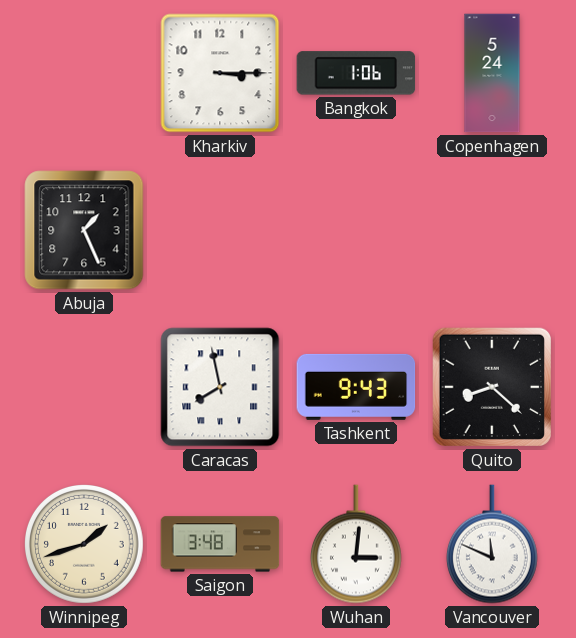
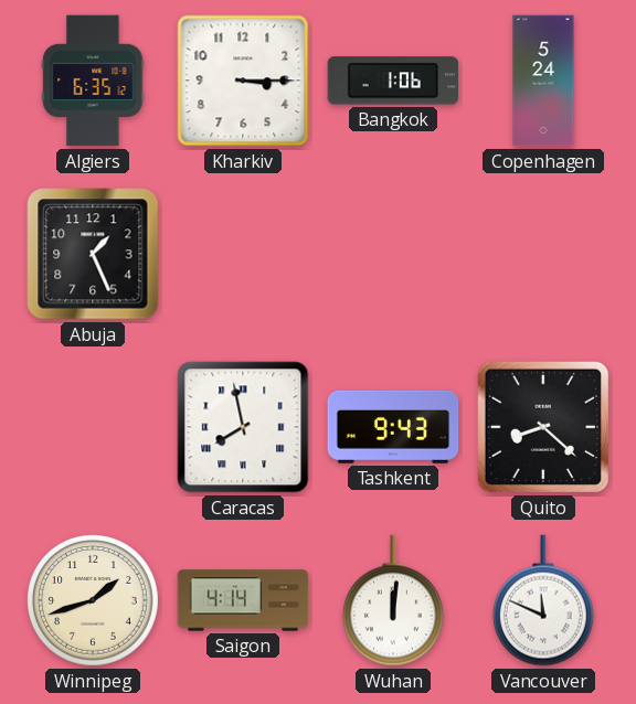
Algiers: none -> 6:35
Saigon: 3:48 -> 4:14
Wuhan: 3:01 -> 12:01
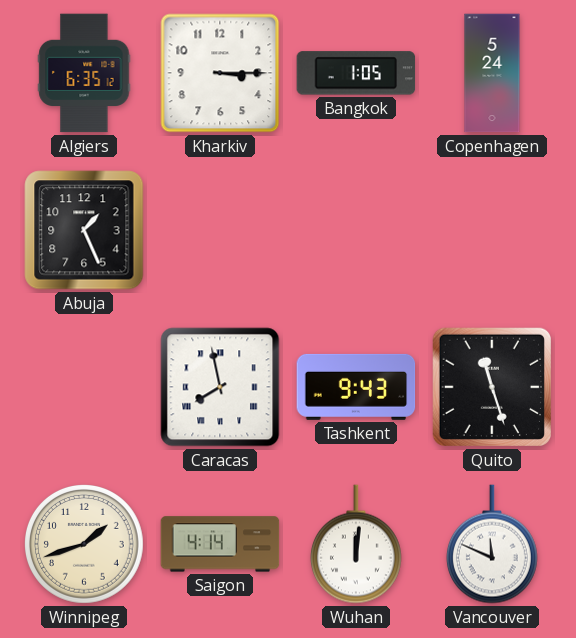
Bangkok: 1:06 -> 1:05
Quito: 8:22 -> 11:27
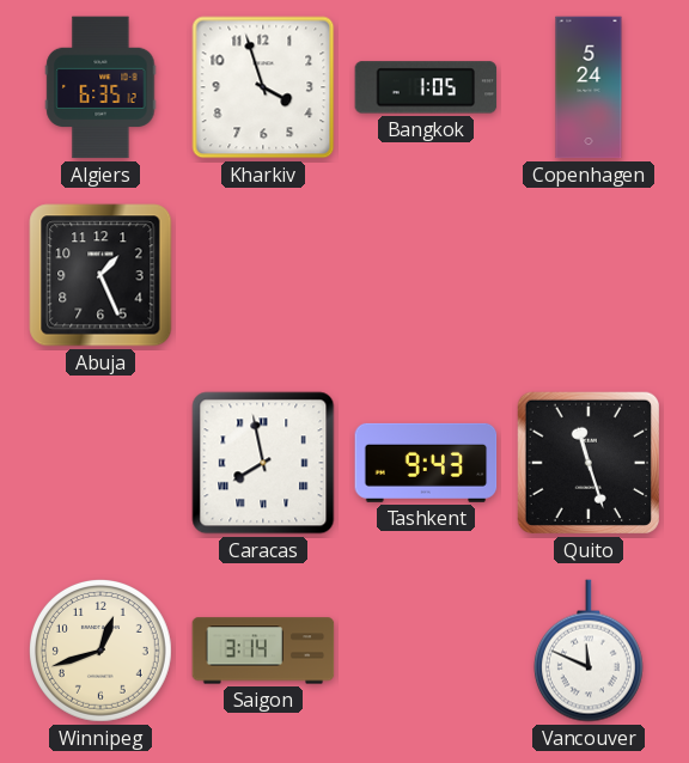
Kharkiv: 3:15 -> 3:57
Winnipeg: 1:42 -> 12:42
Saigon: 4:14 -> 3:14
Wuhan: 12:01 -> none
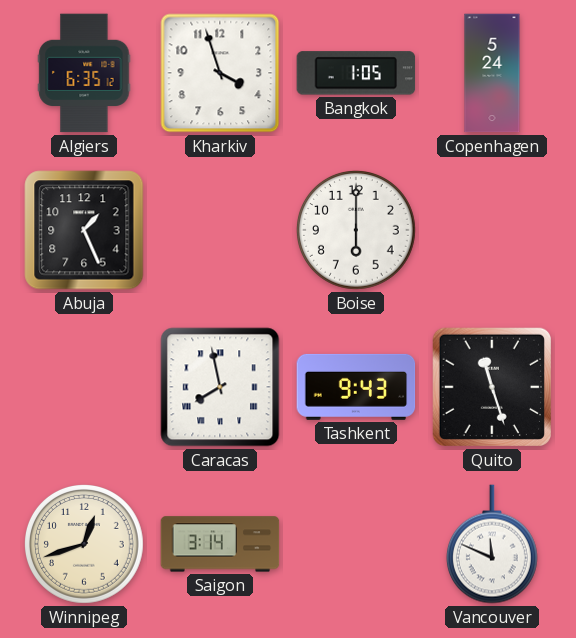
Boise: none -> 6:00
